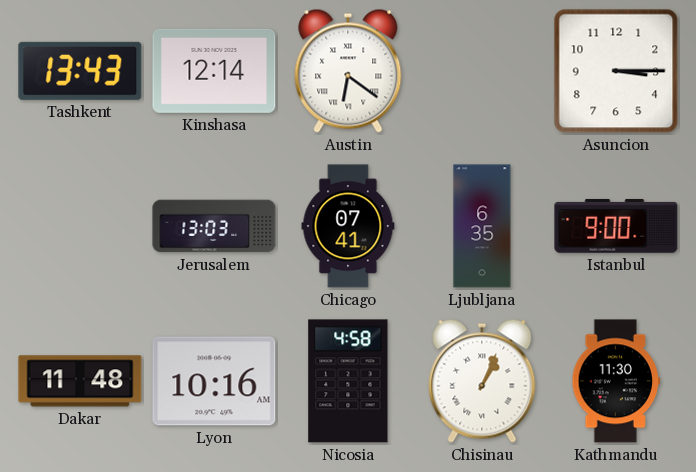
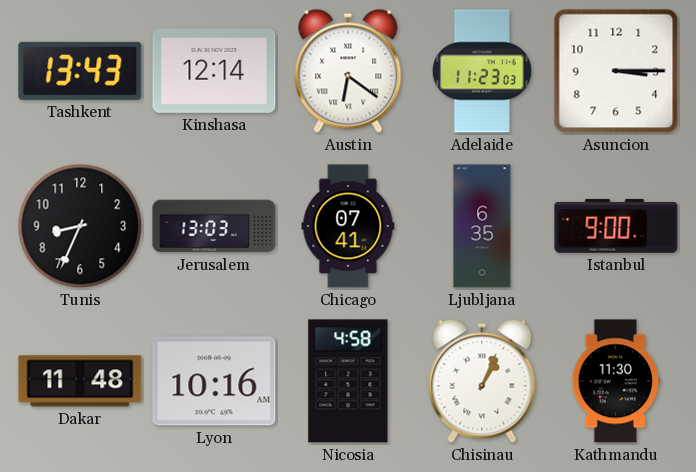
Adelaide: none -> 11:23
Tunis: none -> 8:34
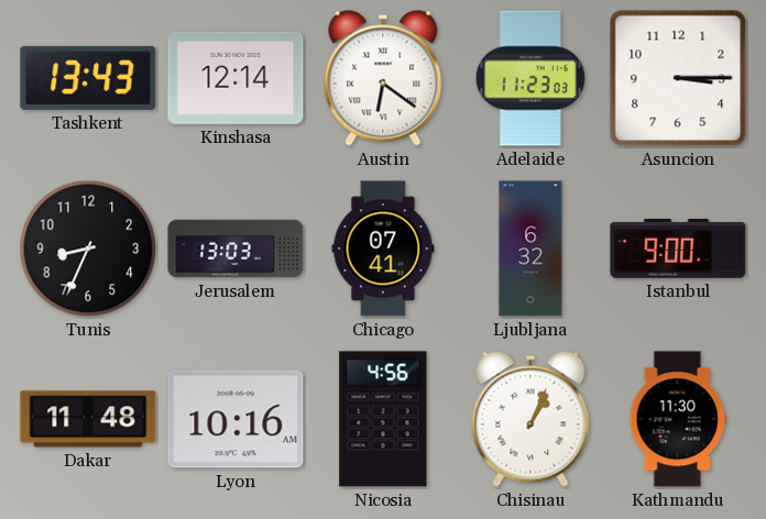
Ljubljana: 6:35 -> 6:32
Nicosia: 4:58 -> 4:56
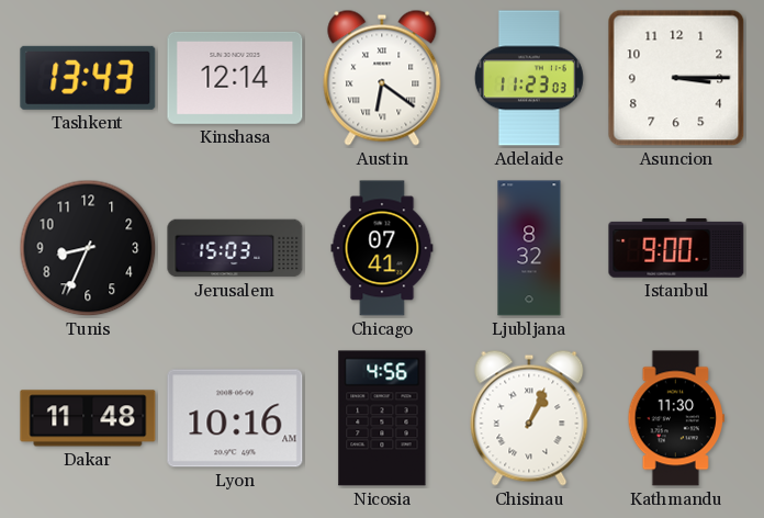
Jerusalem: 13:03 -> 15:03
Ljubljana: 6:32 -> 8:32
